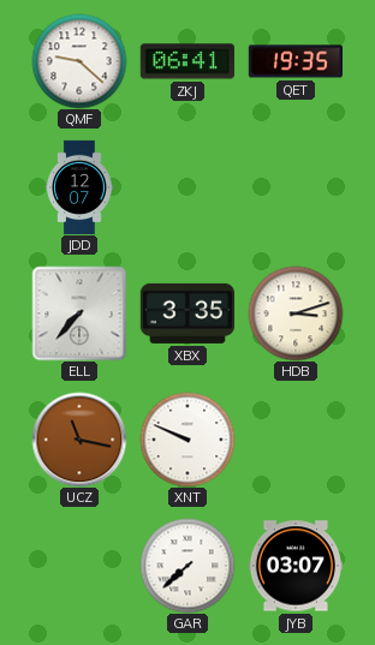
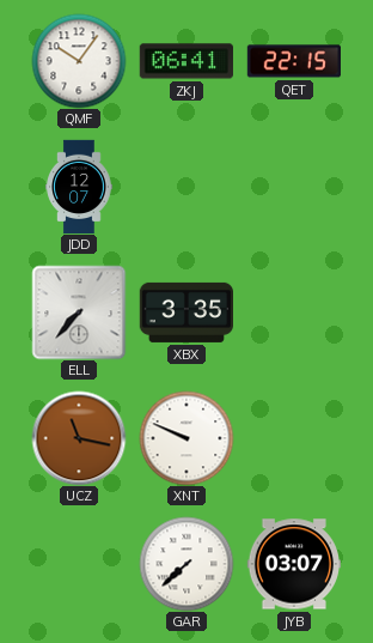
QMF: 9:22 -> 10:06
QET: 19:35 -> 22:15
HDB: 3:12 -> none
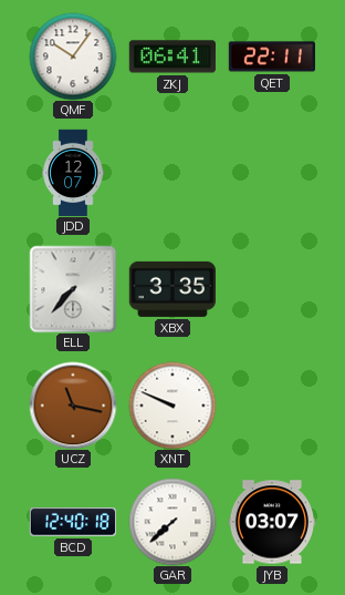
QET: 22:15 -> 22:11
BCD: none -> 12:40
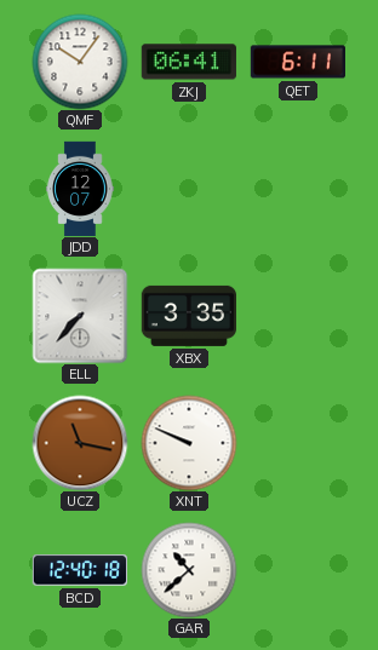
QET: 22:11 -> 6:11
GAR: 7:38 -> 10:38
JYB: 03:07 -> none
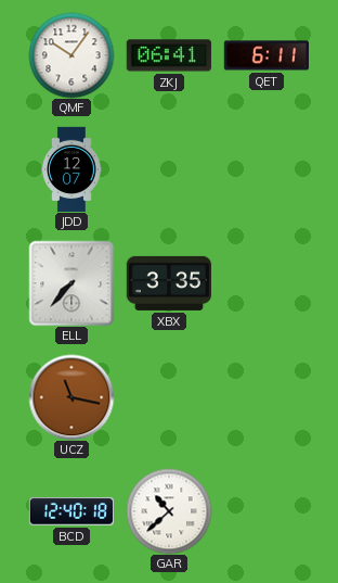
XNT: 9:49 -> none
